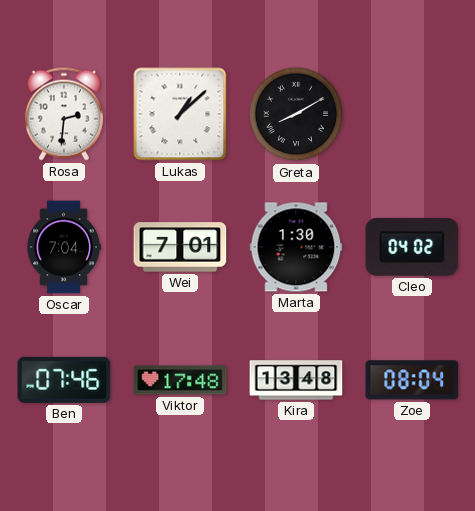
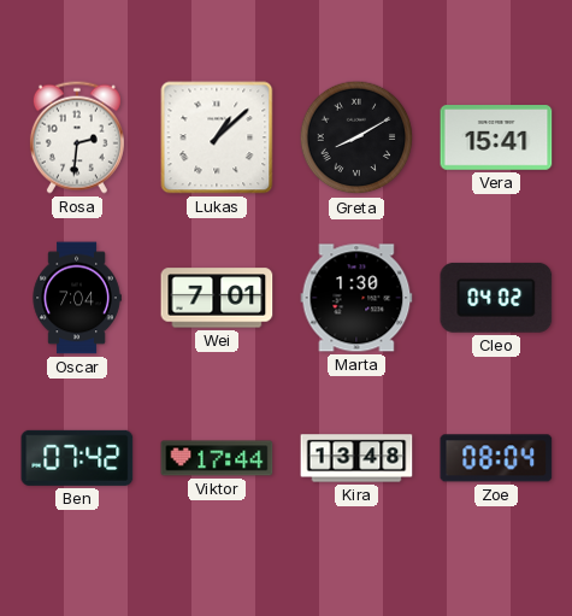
Vera: none -> 15:41
Ben: 07:46 -> 07:42
Viktor: 17:48 -> 17:44
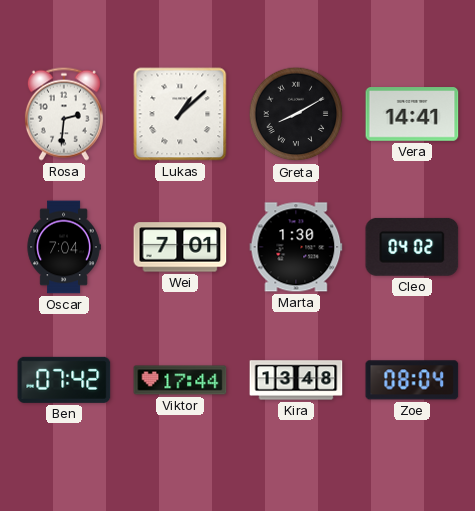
Vera: 15:41 -> 14:41
